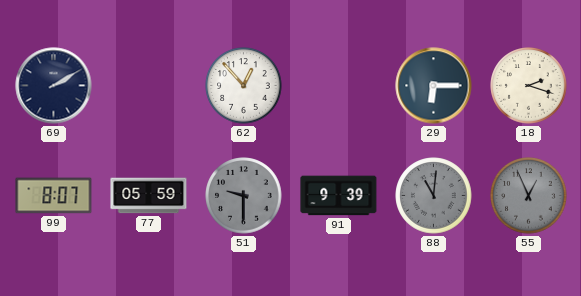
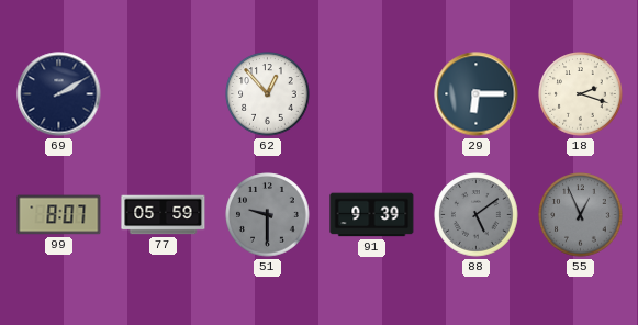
88: 11:01 -> 5:09
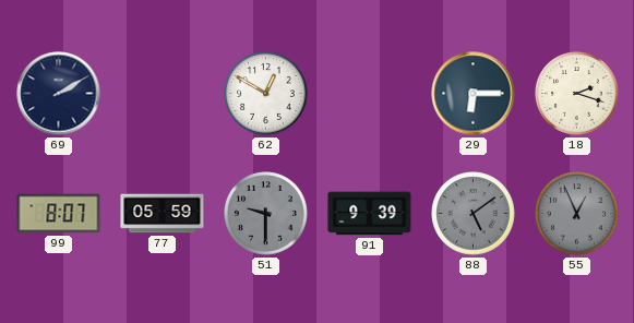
62: 12:53 -> 12:50
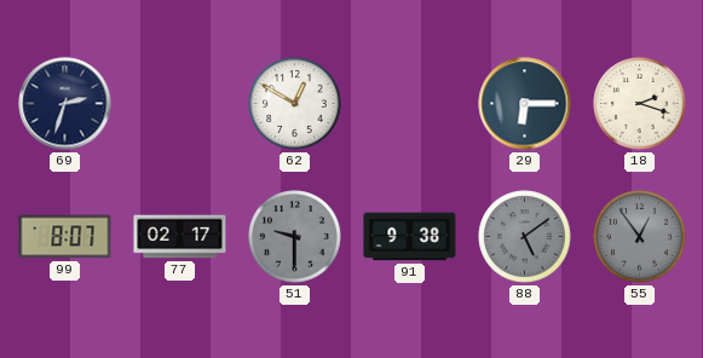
69: 2:10 -> 2:33
77: 05:59 -> 02:17
91: 9:39 -> 9:38
55: 12:56 -> 12:54
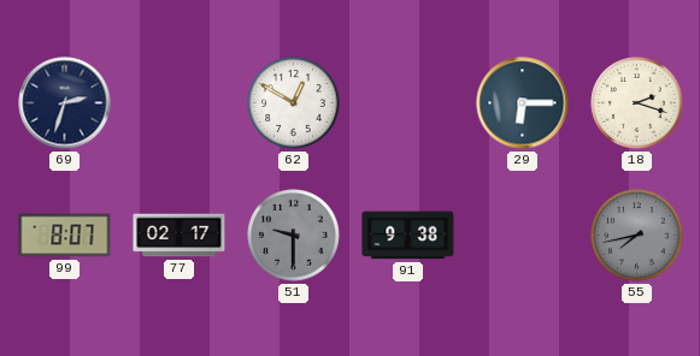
88: 5:09 -> none
55: 12:54 -> 7:43
